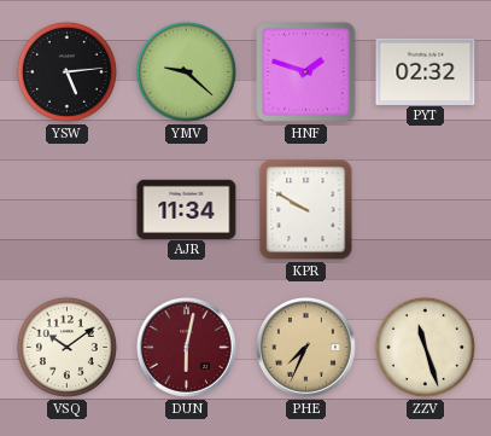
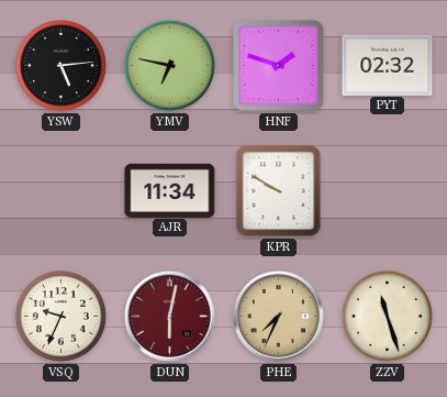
YMV: 9:22 -> 6:47
VSQ: 10:09 -> 9:34
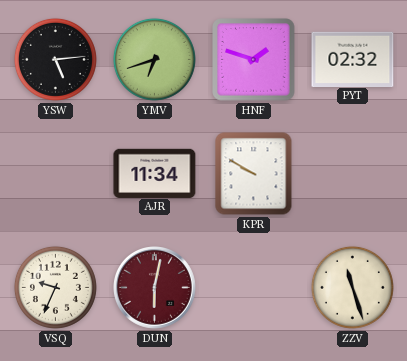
YMV: 6:47 -> 6:42
PHE: 7:34 -> none
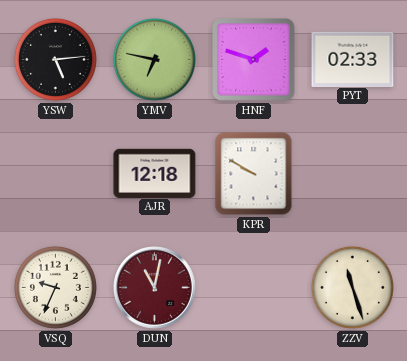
YMV: 6:42 -> 6:47
PYT: 02:32 -> 02:33
AJR: 11:34 -> 12:18
DUN: 6:02 -> 11:02
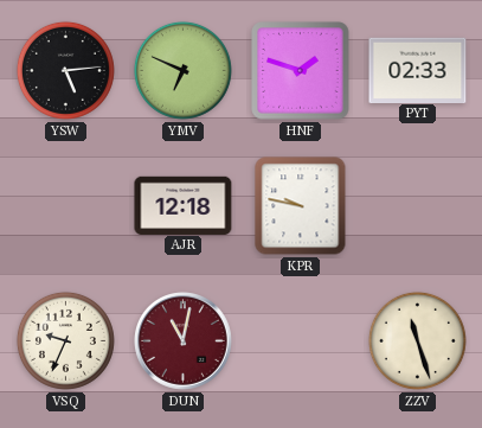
YMV: 6:47 -> 6:49
KPR: 9:50 -> 9:47
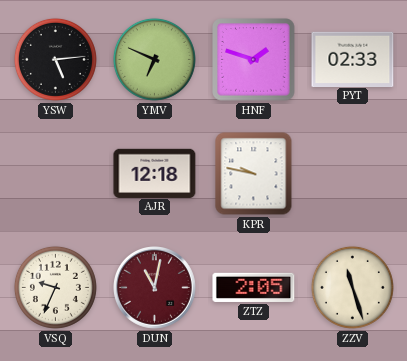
ZTZ: none -> 2:05
